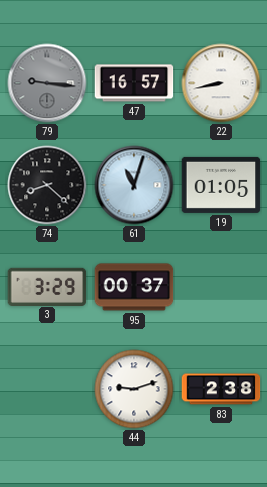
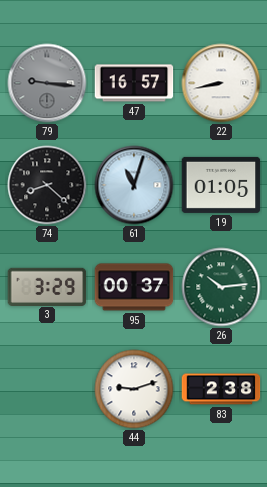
26: none -> 10:14
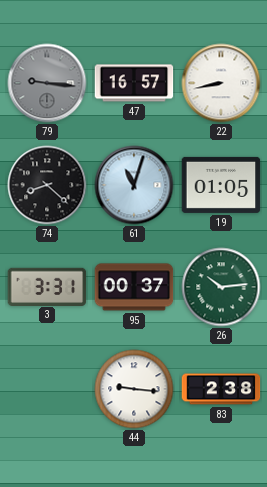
3: 3:29 -> 3:31
44: 9:12 -> 9:16
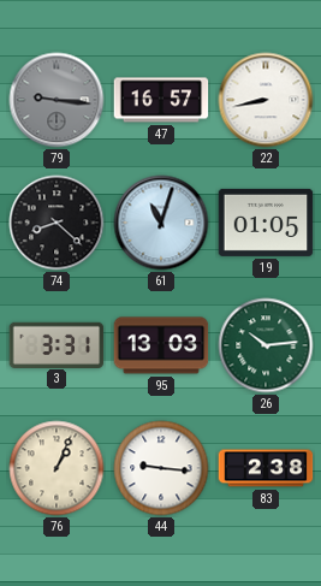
95: 00:37 -> 13:03
76: none -> 1:04
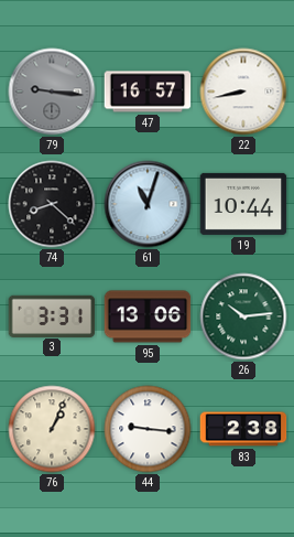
19: 01:05 -> 10:44
95: 13:03 -> 13:06
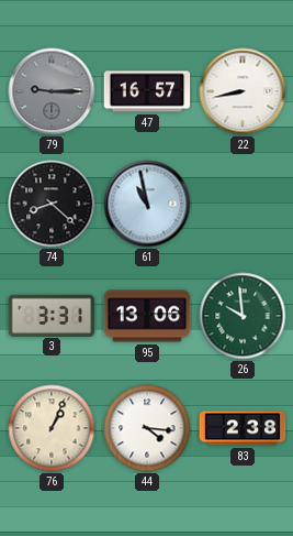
79: 9:16 -> 9:15
61: 11:03 -> 10:58
19: 10:44 -> none
26: 10:14 -> 9:59
44: 9:16 -> 4:16
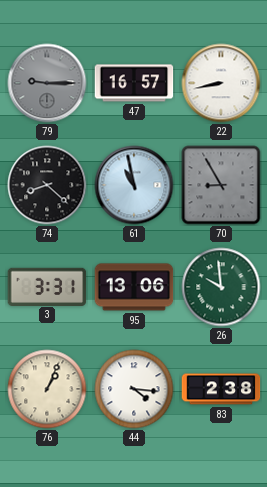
70: none -> 8:55
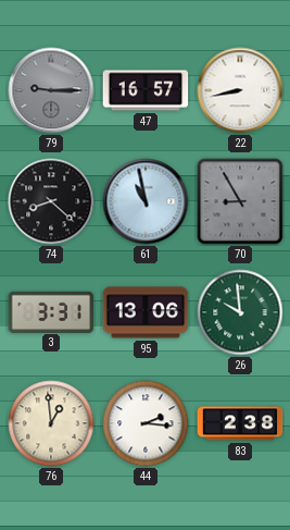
76: 1:04 -> 12:59
44: 4:16 -> 2:16
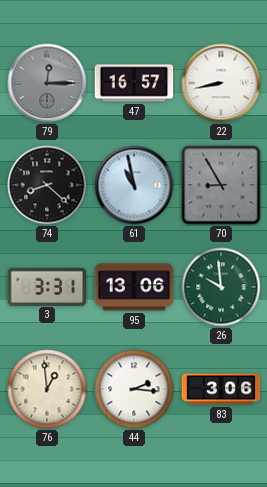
79: 9:15 -> 12:15
83: 2:38 -> 3:06
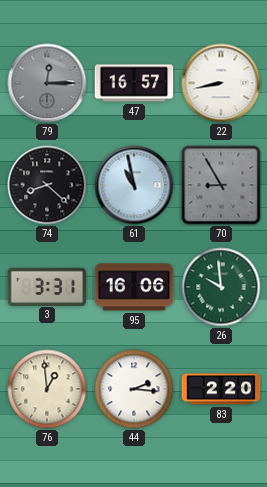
95: 13:06 -> 16:06
83: 3:06 -> 2:20
